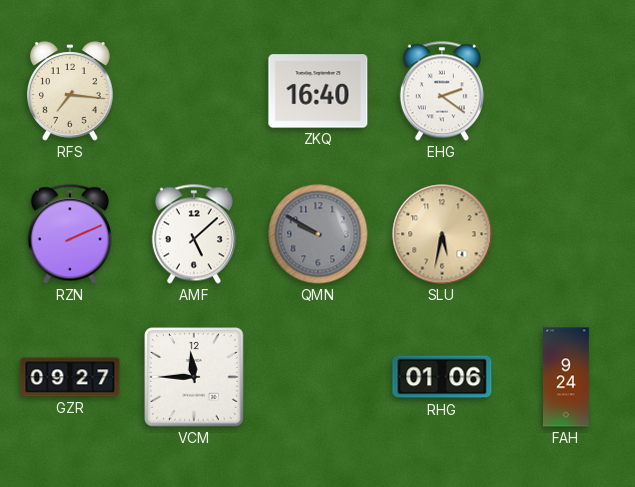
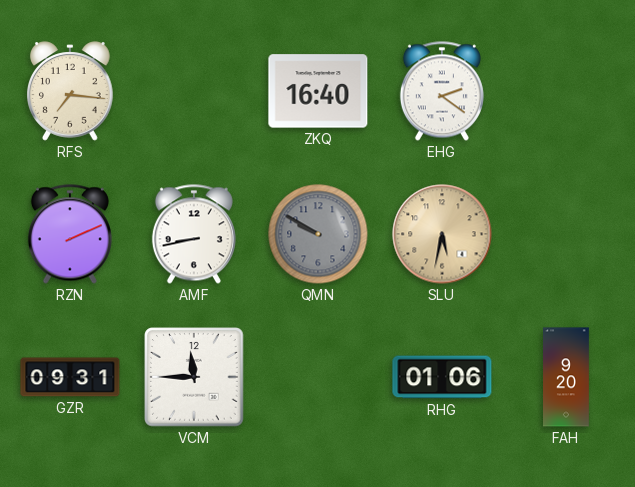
AMF: 5:08 -> 8:43
GZR: 09:27 -> 09:31
FAH: 9:24 -> 9:20
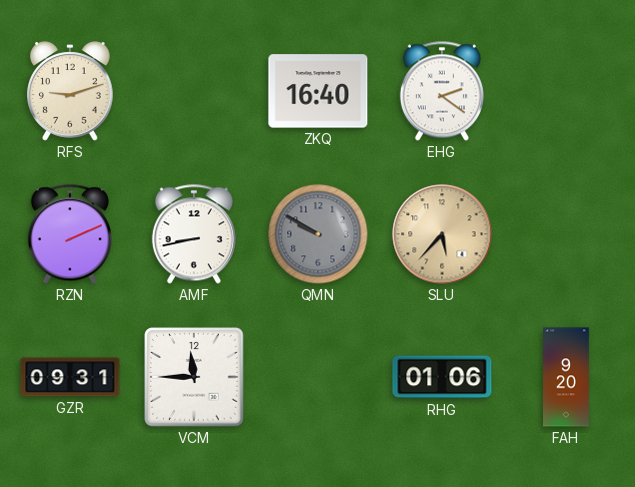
RFS: 7:16 -> 9:12
SLU: 5:32 -> 5:37
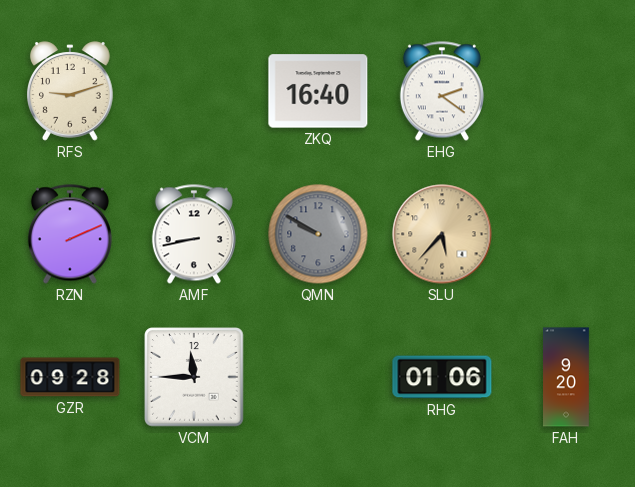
GZR: 09:31 -> 09:28
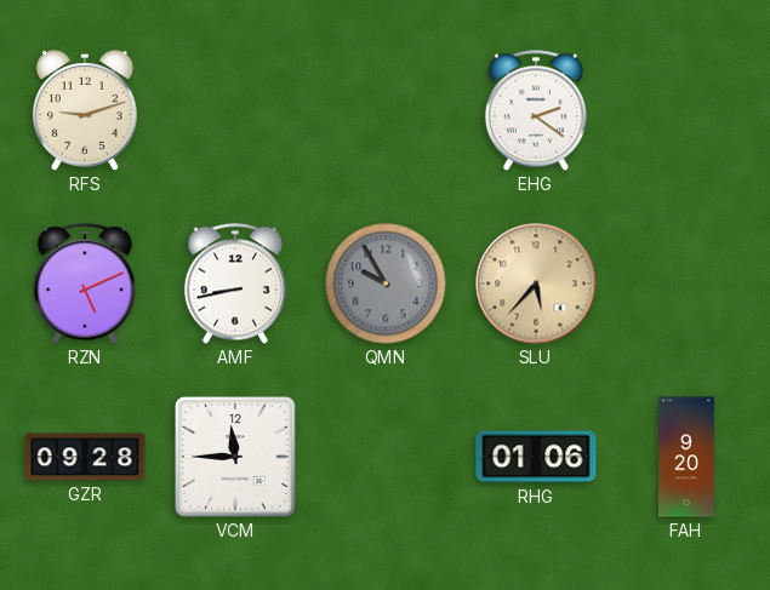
ZKQ: 16:40 -> none
RZN: 2:11 -> 5:11
QMN: 9:50 -> 9:55
